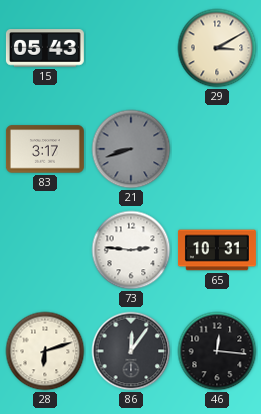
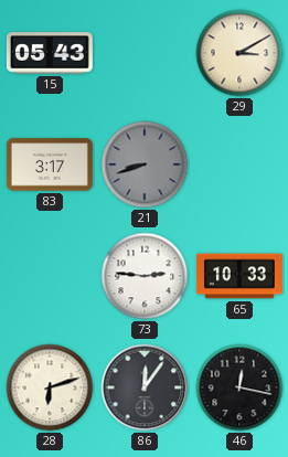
65: 10:31 -> 10:33
46: 12:16 -> 12:17
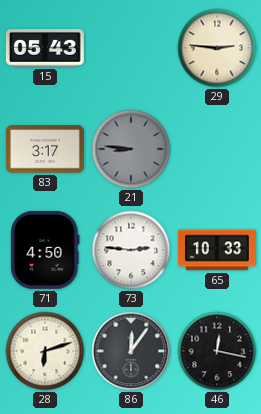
29: 3:10 -> 2:46
21: 8:42 -> 8:46
71: none -> 4:50
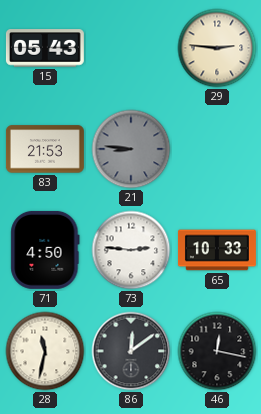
83: 3:17 -> 21:53
28: 6:12 -> 11:32
86: 12:06 -> 12:09
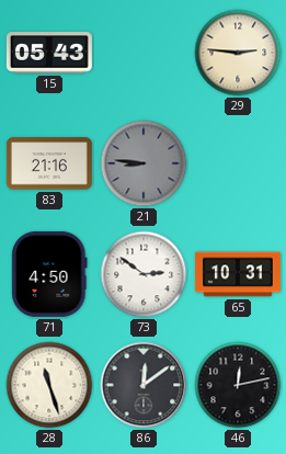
83: 21:53 -> 21:16
73: 2:46 -> 2:51
65: 10:33 -> 10:31
28: 11:32 -> 11:27
46: 12:17 -> 12:13
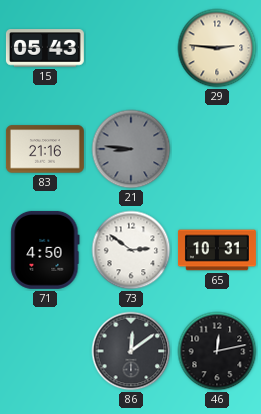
28: 11:27 -> none
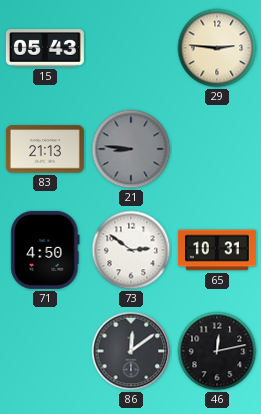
83: 21:16 -> 21:13
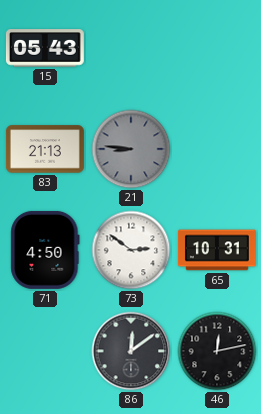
29: 2:46 -> none
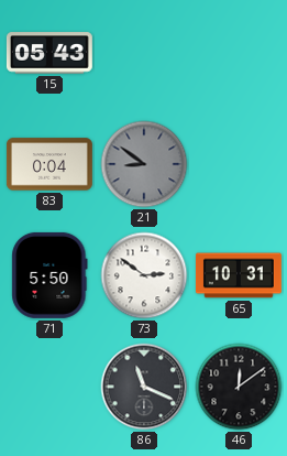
83: 21:13 -> 0:04
21: 8:46 -> 8:51
71: 4:50 -> 5:50
86: 12:09 -> 11:19
46: 12:13 -> 12:09
